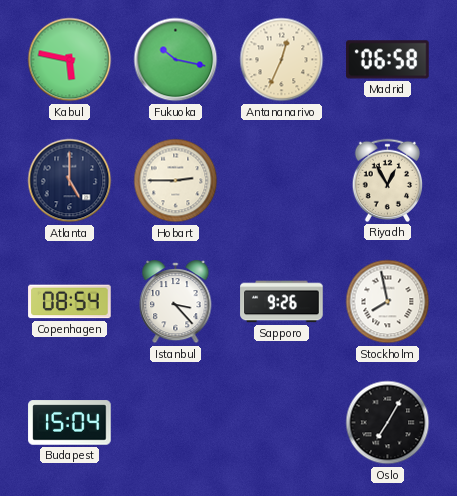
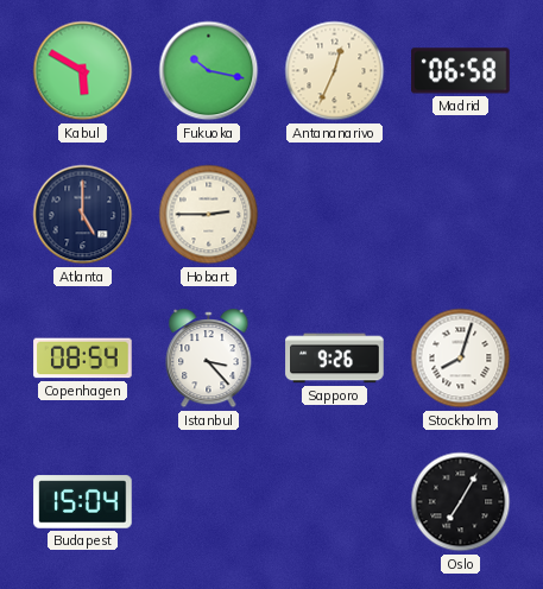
Kabul: 5:47 -> 5:50
Riyadh: 12:55 -> none
Stockholm: 7:58 -> 8:03
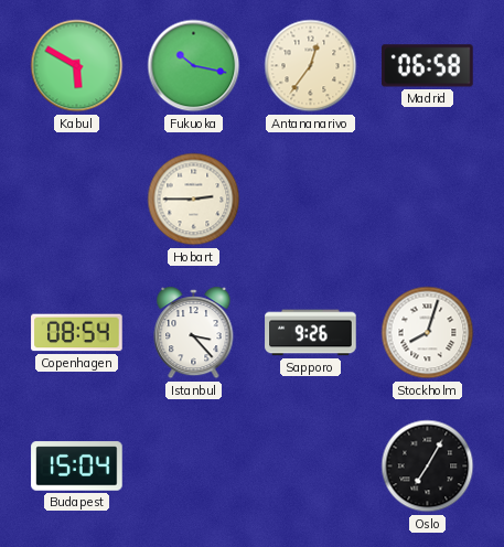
Antananarivo: 12:34 -> 12:36
Atlanta: 5:00 -> none
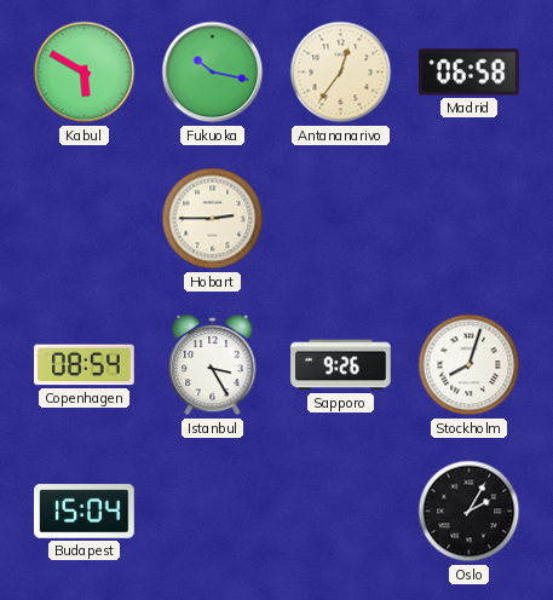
Istanbul: 3:23 -> 3:25
Oslo: 7:05 -> 2:05
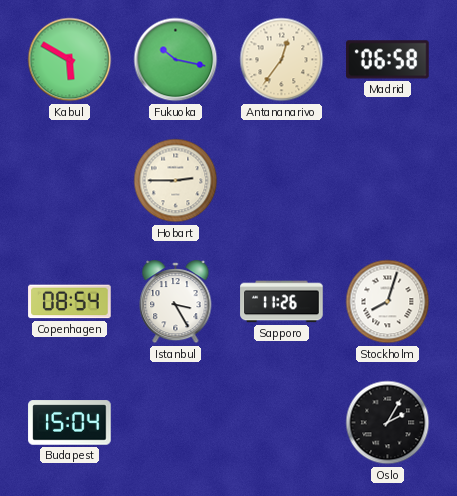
Sapporo: 9:26 -> 11:26
